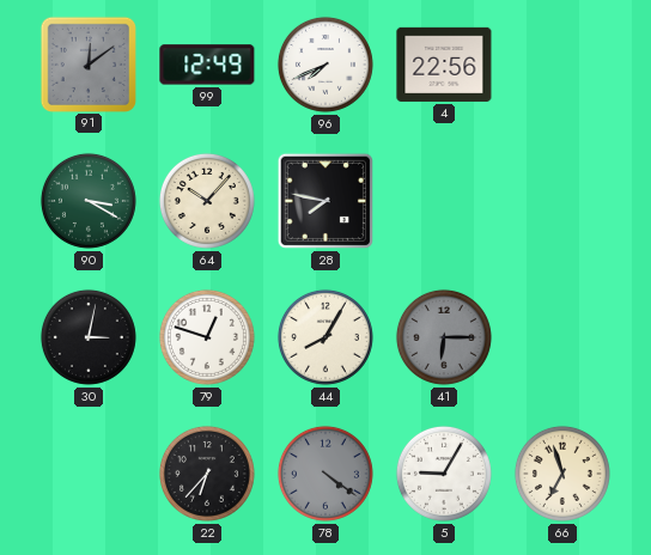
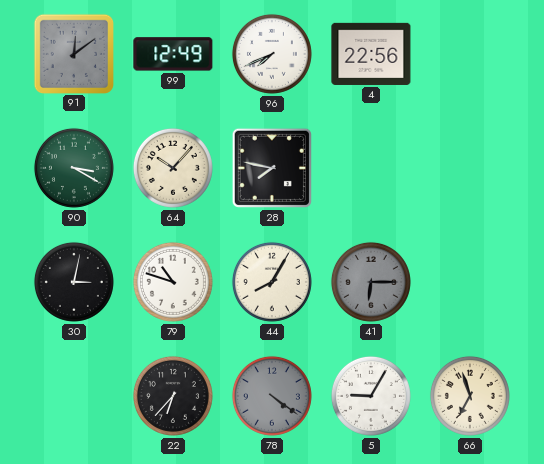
79: 12:48 -> 10:48
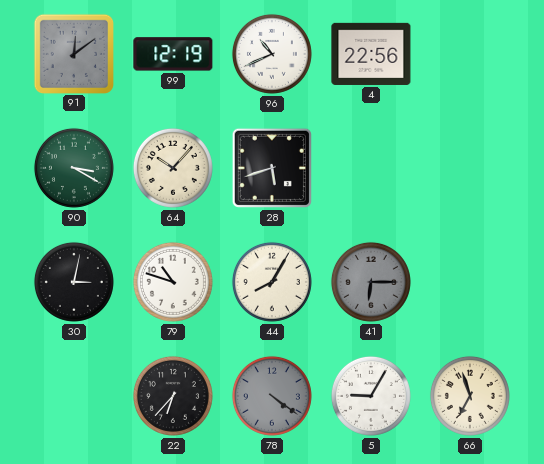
99: 12:49 -> 12:19
96: 7:41 -> 10:41
28: 7:47 -> 5:42
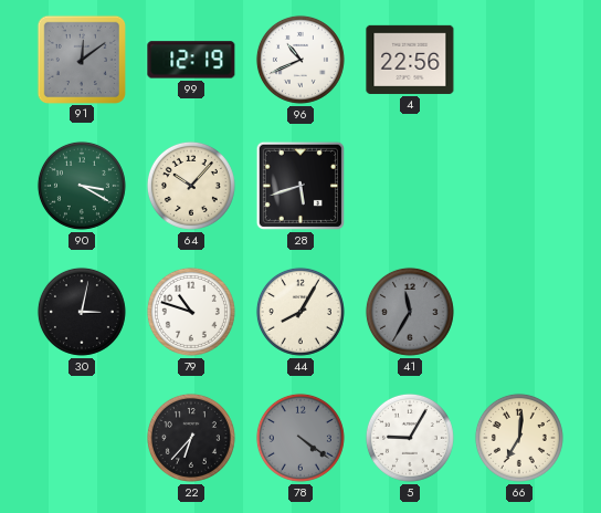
41: 6:15 -> 11:35
66: 6:57 -> 7:01
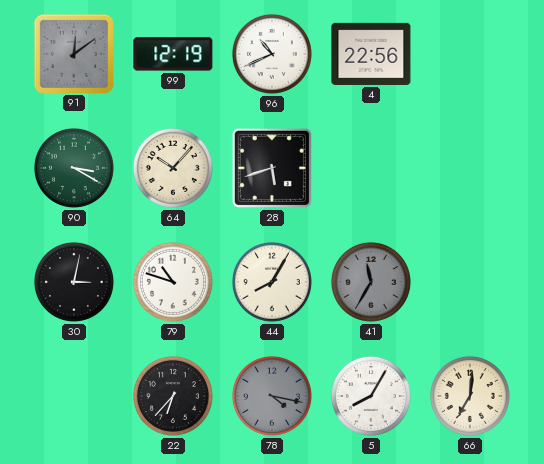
78: 4:21 -> 4:17
5: 9:05 -> 8:05
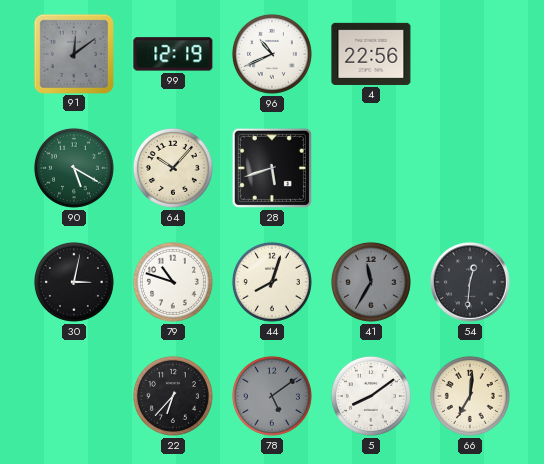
90: 3:20 -> 5:20
44: 8:05 -> 8:03
54: none -> 12:31
78: 4:17 -> 5:09
5: 8:05 -> 8:09
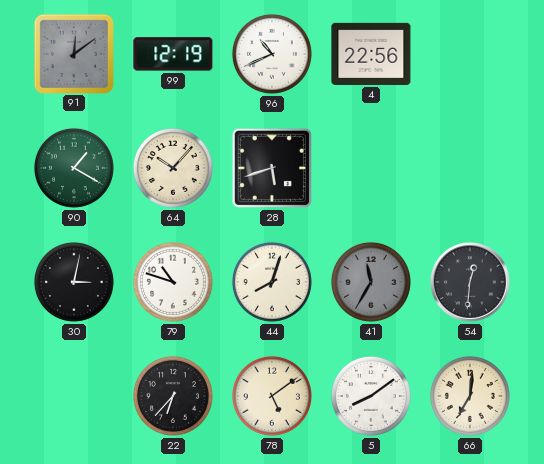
90: 5:20 -> 1:20
78 dial: grey -> cream
